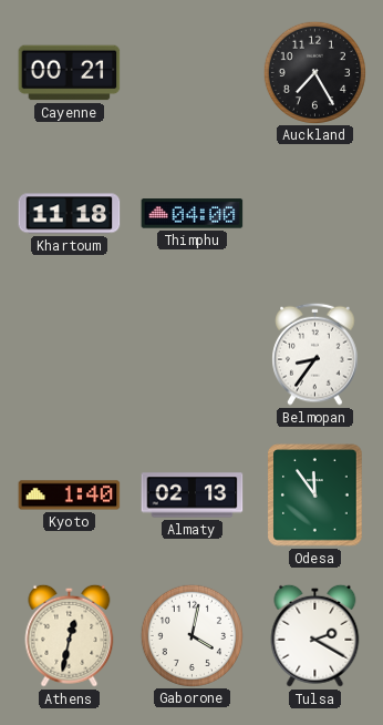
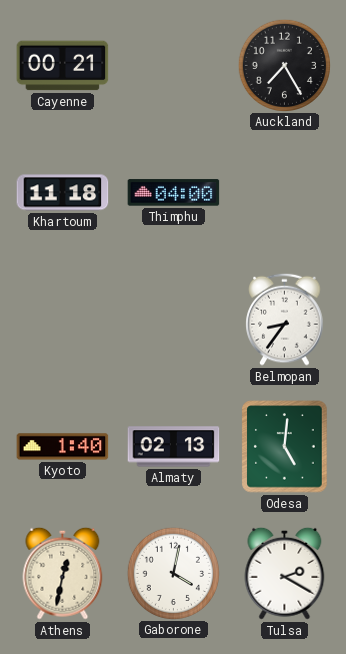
Odesa: 11:54 -> 5:01
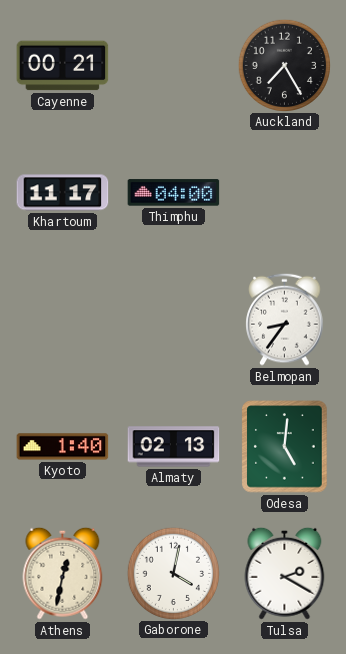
Khartoum: 11:18 -> 11:17
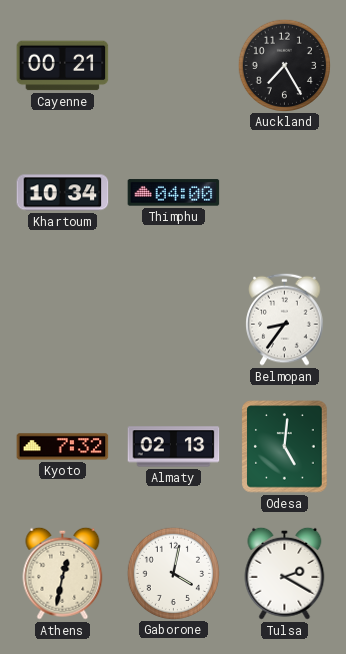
Khartoum: 11:17 -> 10:34
Kyoto: 1:40 -> 7:32
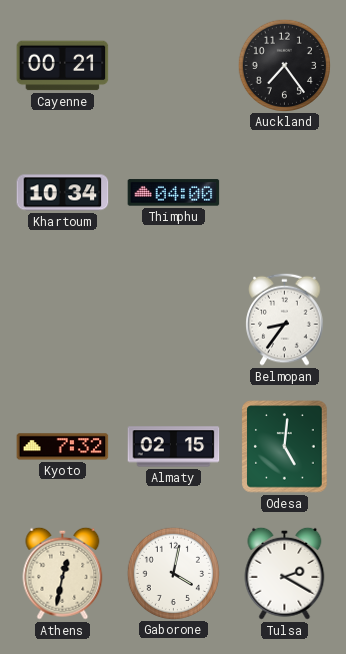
Auckland: 7:25 -> 7:24
Almaty: 02:13 -> 02:15
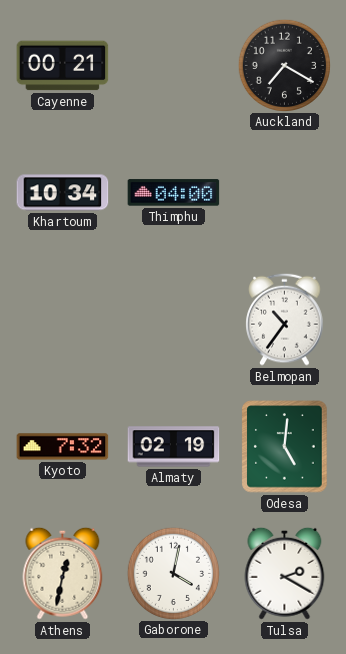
Auckland: 7:24 -> 7:20
Belmopan: 8:36 -> 10:36
Almaty: 02:15 -> 02:19
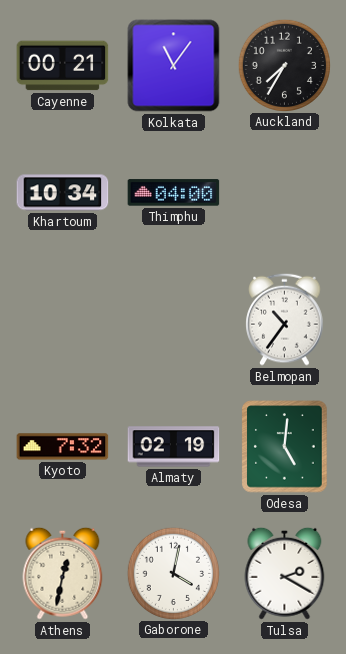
Kolkata: none -> 11:06
Auckland: 7:20 -> 7:35
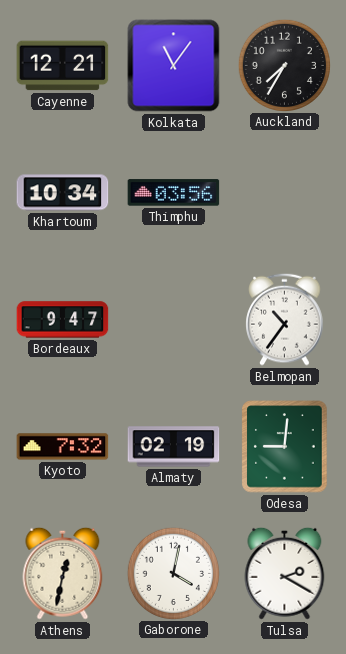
Cayenne: 00:21 -> 12:21
Thimphu: 04:00 -> 03:56
Bordeaux: none -> 9:47
Odesa: 5:01 -> 9:01
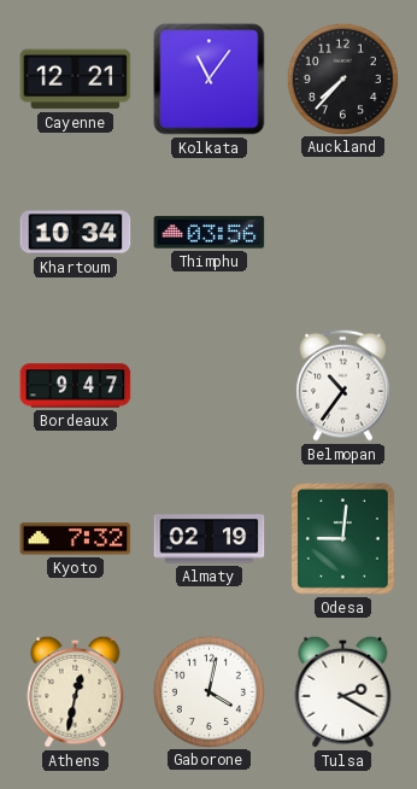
Auckland: 7:35 -> 7:37
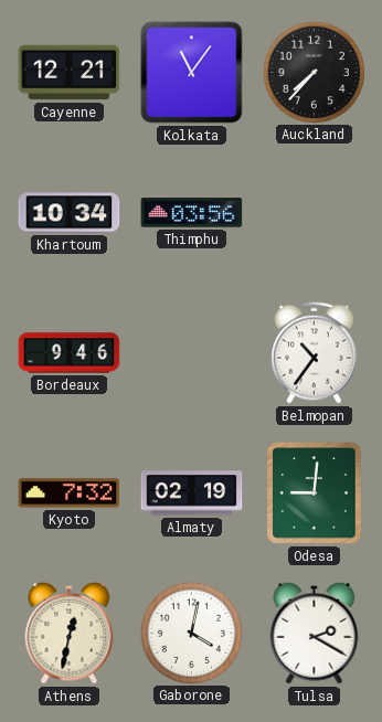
Bordeaux: 9:47 -> 9:46
